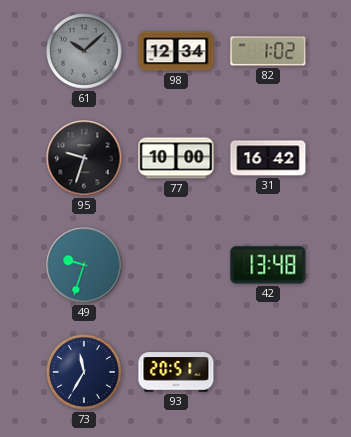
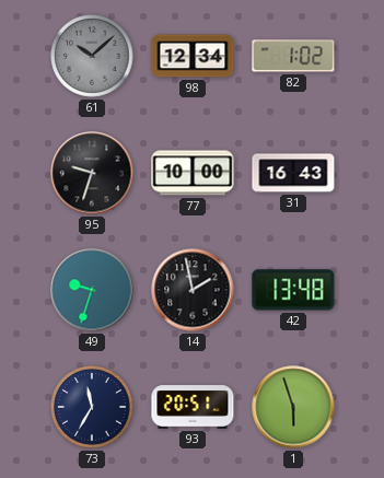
31: 16:42 -> 16:43
14: none -> 1:58
1: none -> 5:57
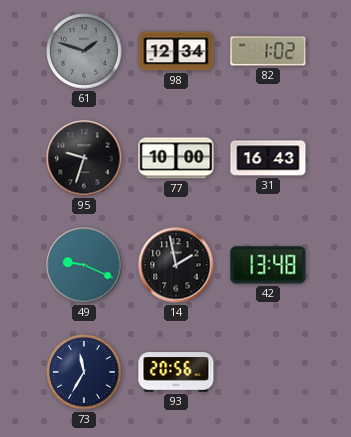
61: 10:08 -> 1:48
49: 9:33 -> 9:19
93: 20:51 -> 20:56
1: 5:57 -> none
